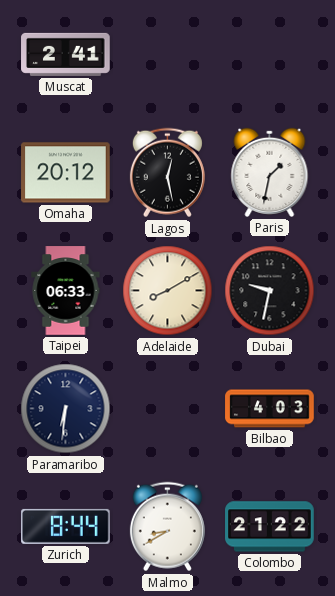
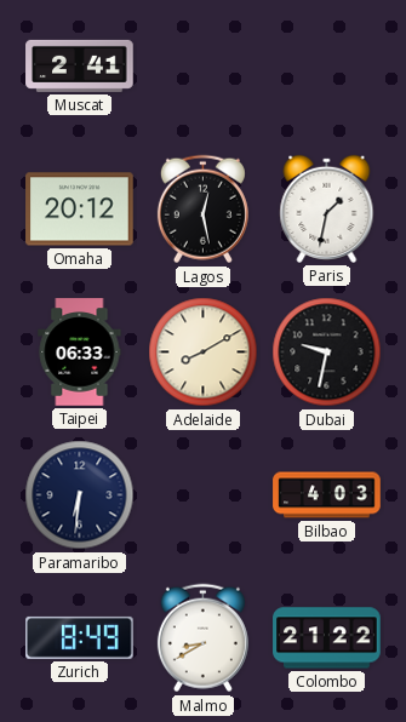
Zurich: 8:44 -> 8:49
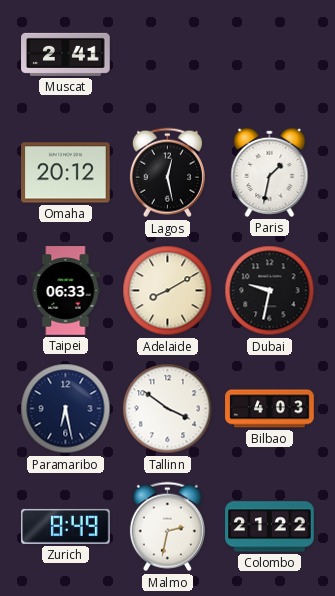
Paramaribo: 6:31 -> 6:28
Tallinn: none -> 3:51
Malmo: 8:40 -> 2:32
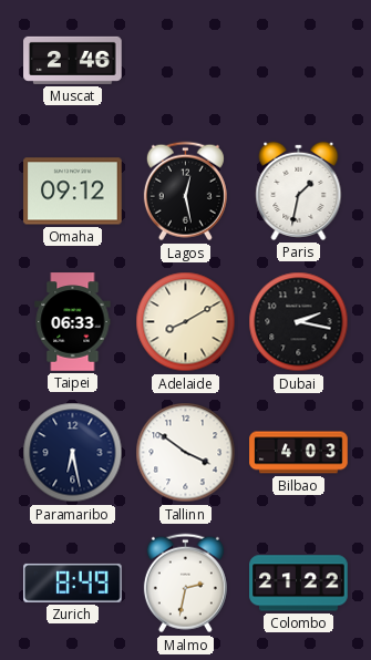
Muscat: 2:41 -> 2:46
Omaha: 20:12 -> 09:12
Dubai: 9:32 -> 2:17
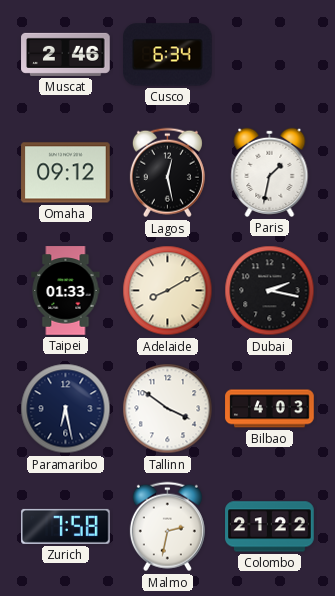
Cusco: none -> 6:34
Taipei: 06:33 -> 01:33
Zurich: 8:49 -> 7:58
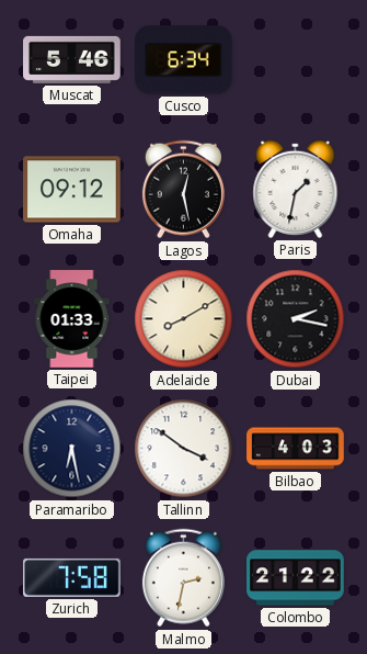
Muscat: 2:46 -> 5:46
